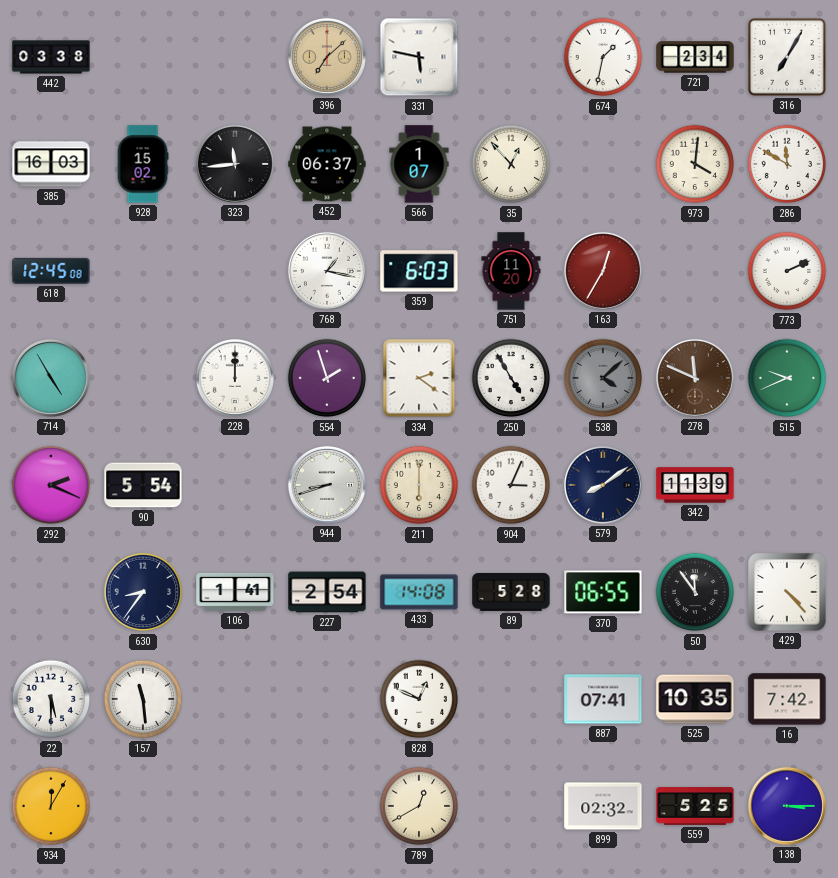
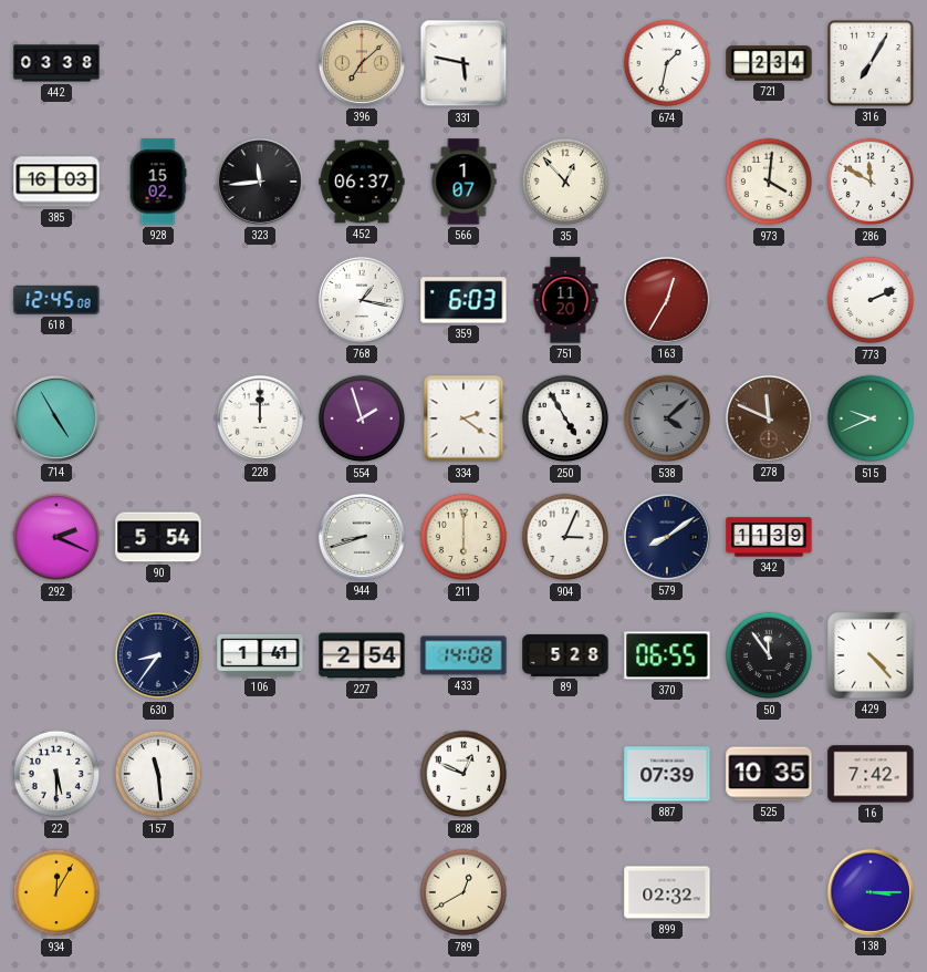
887: 07:41 -> 07:39
559: 5:25 -> none
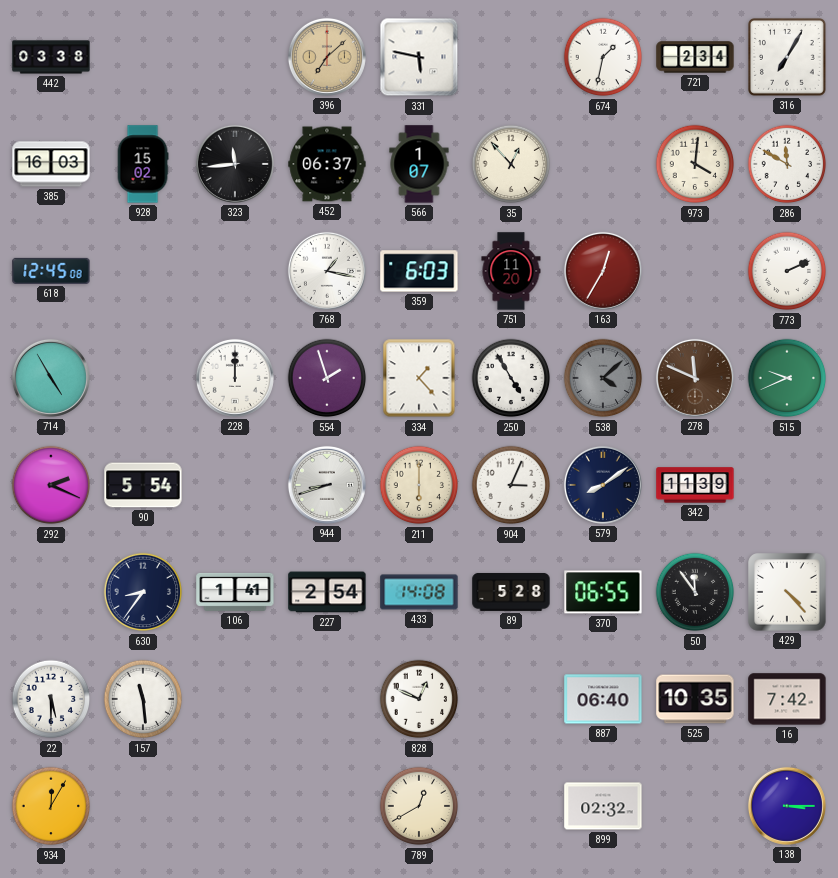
334: 2:21 -> 1:23
887: 07:39 -> 06:40
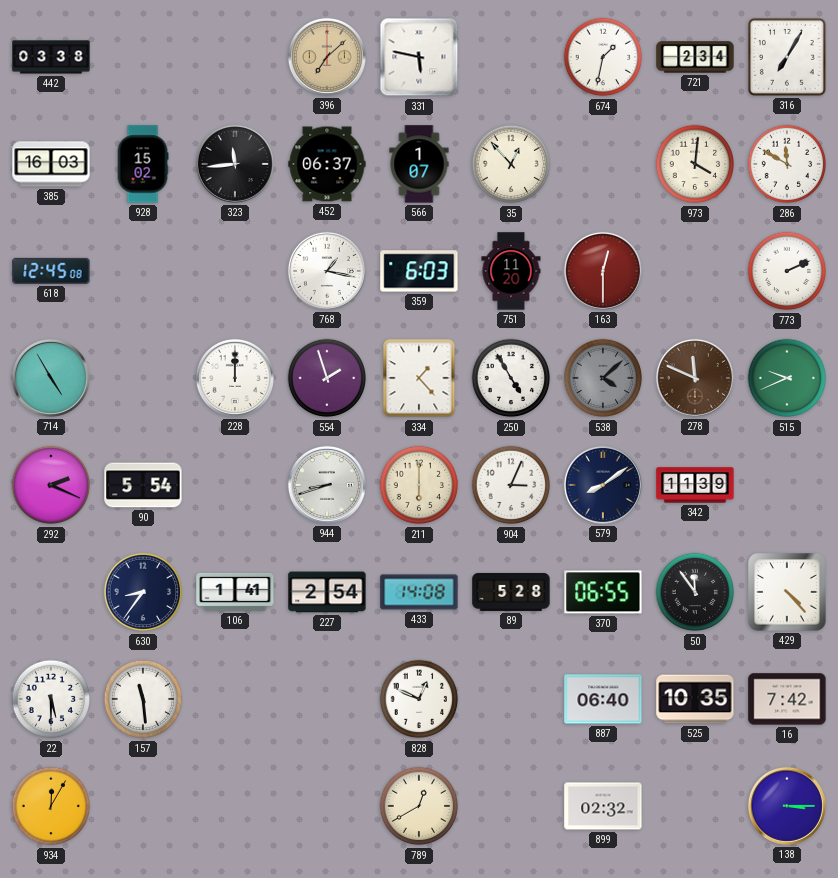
163: 12:35 -> 12:30
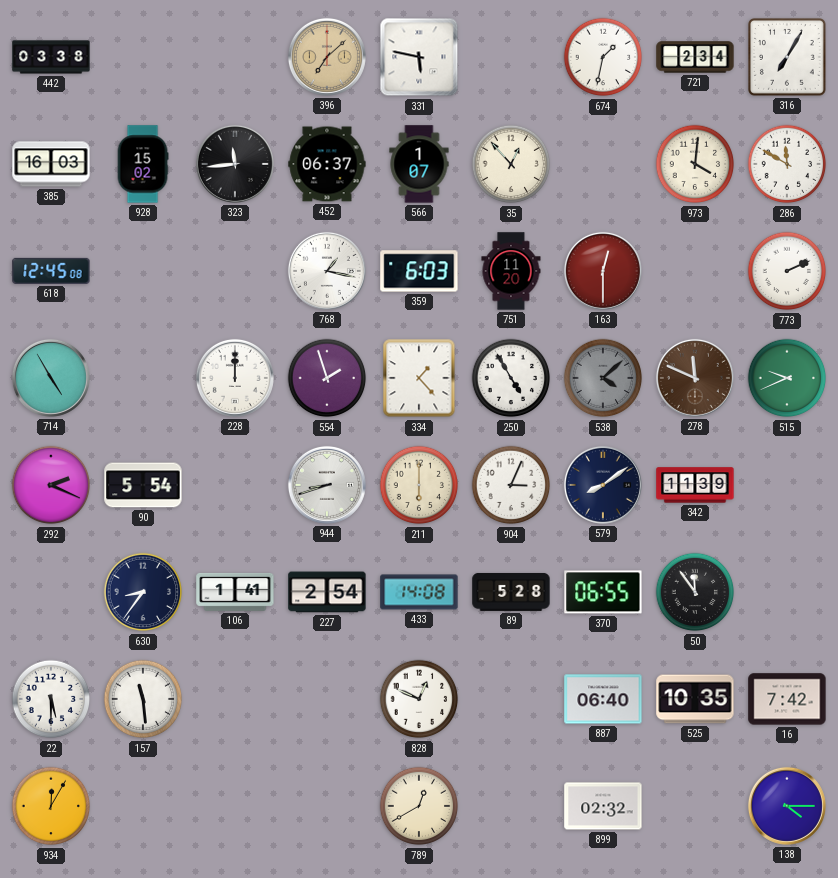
429: 4:23 -> none
138: 3:15 -> 4:15
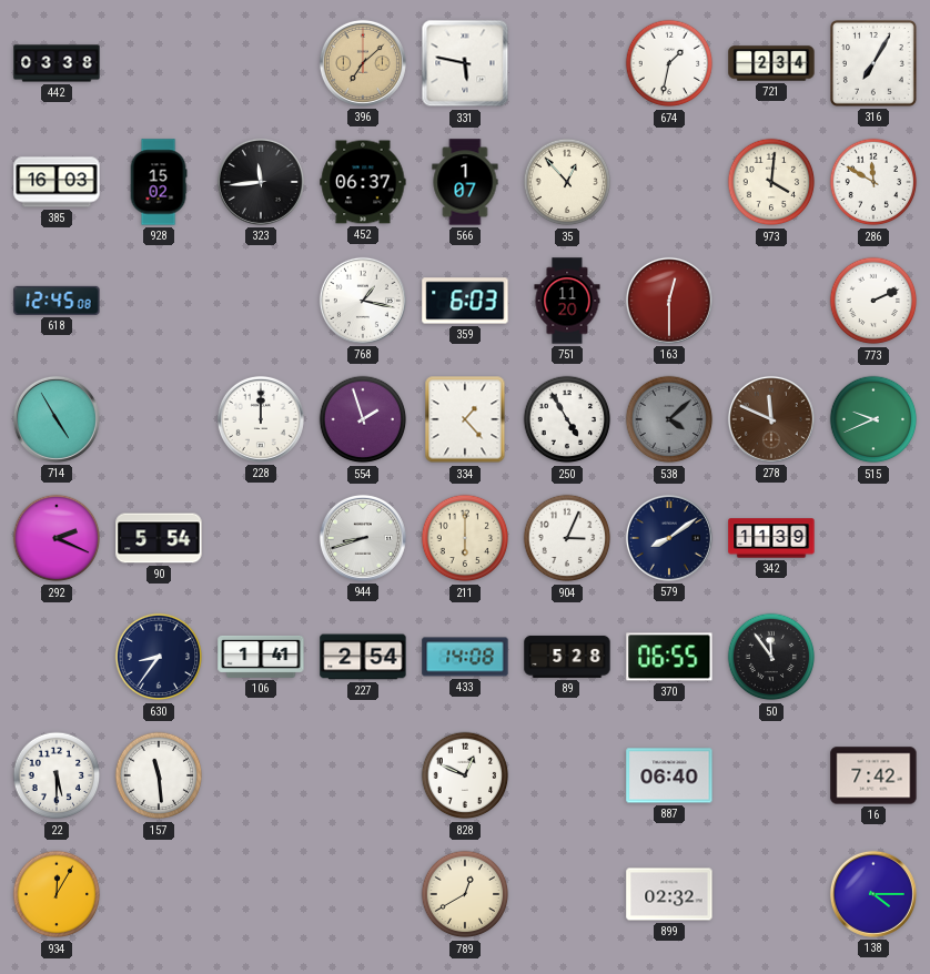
525: 10:35 -> none
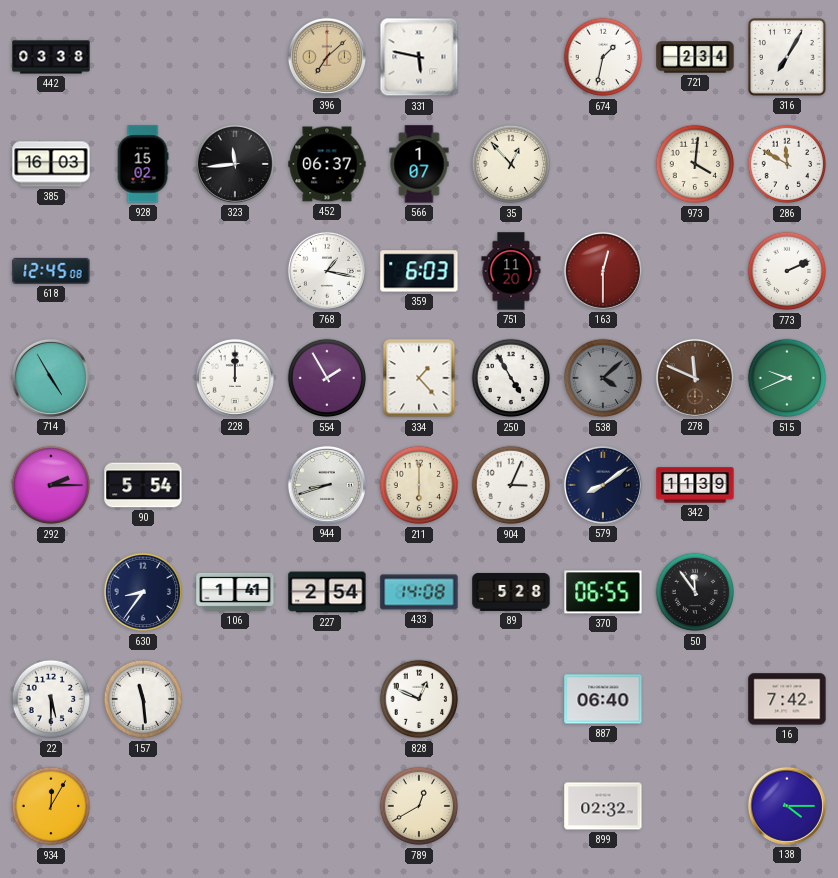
554: 1:57 -> 1:55
292: 2:19 -> 2:15
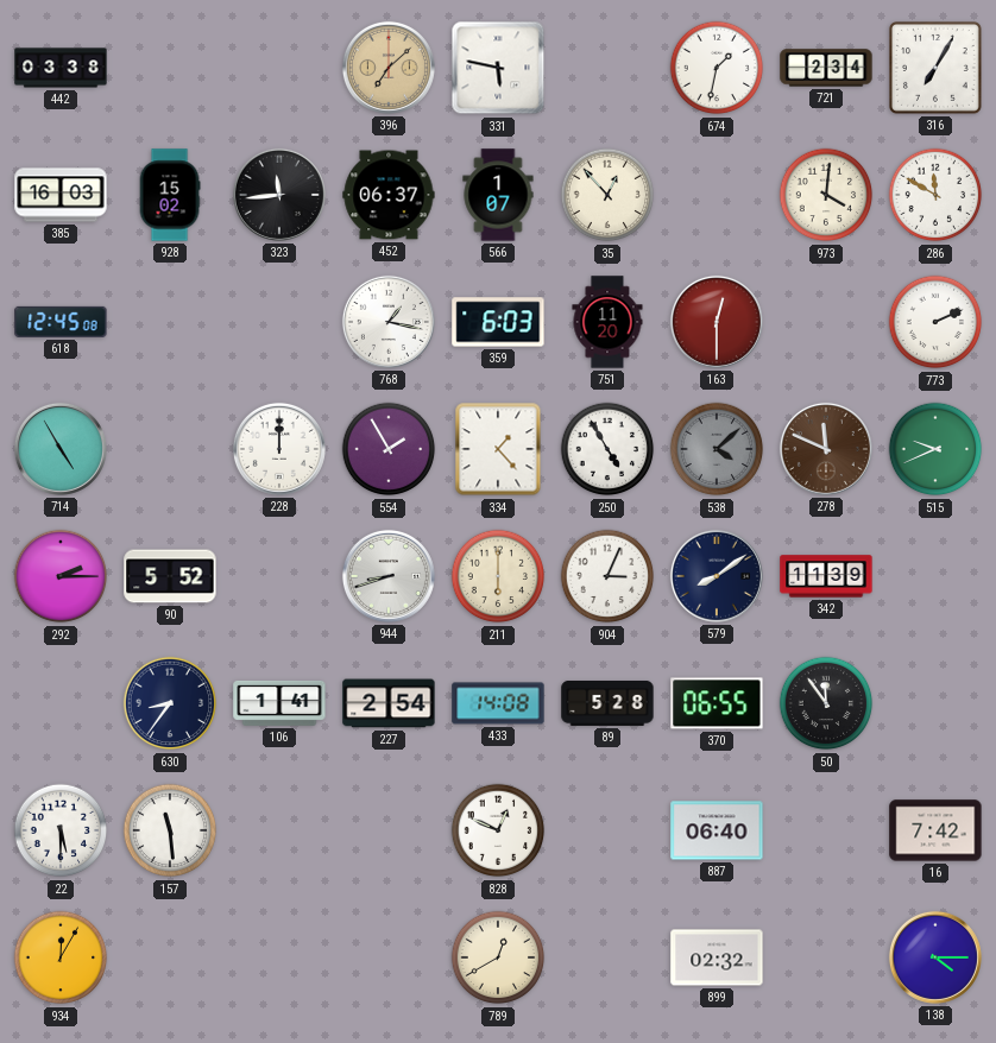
90: 5:54 -> 5:52
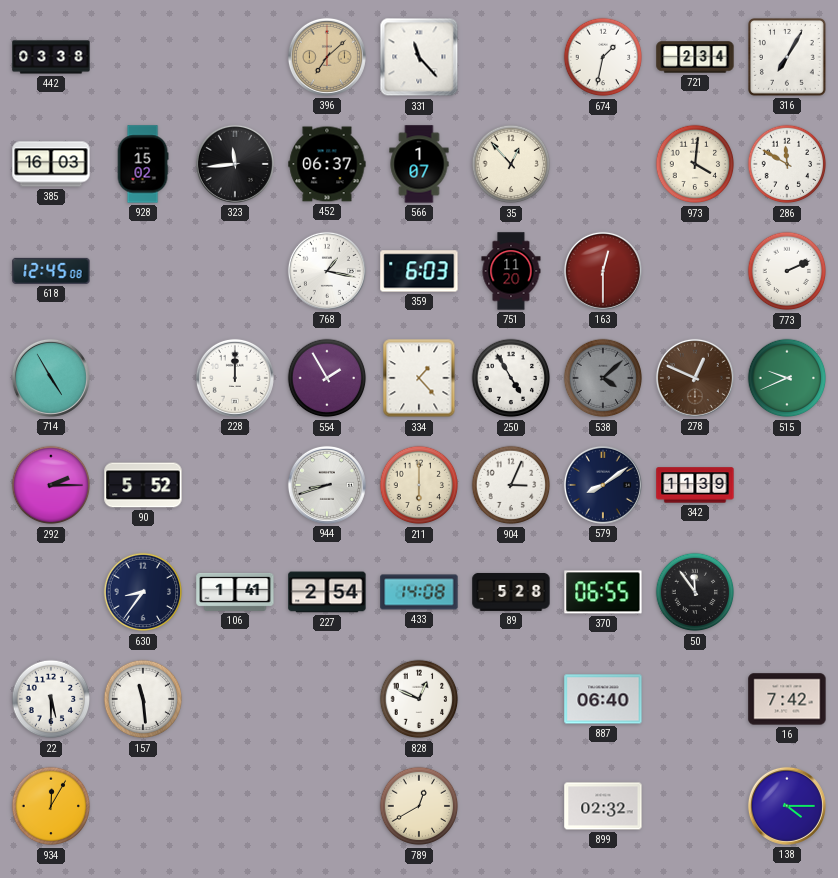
331: 5:47 -> 11:23
278: 11:49 -> 12:49
